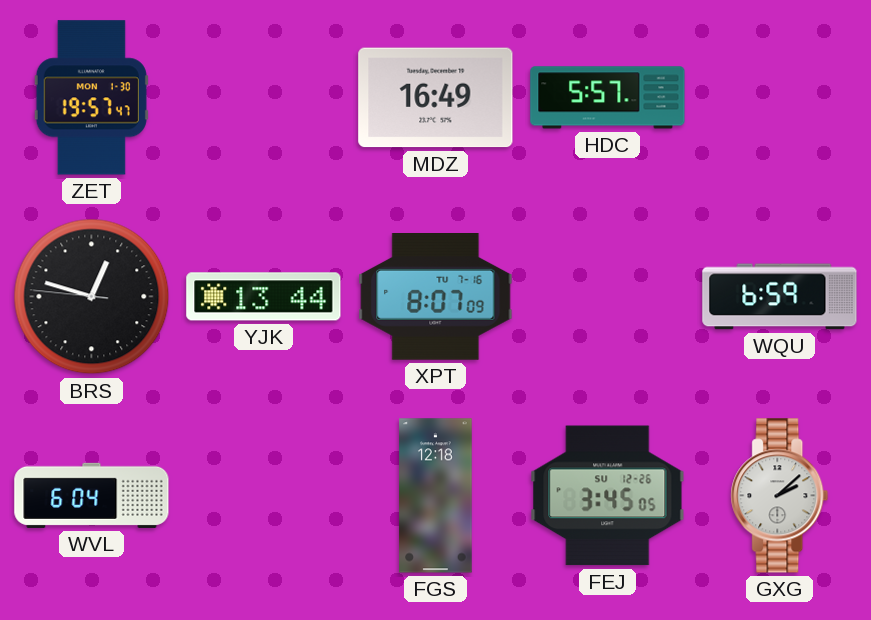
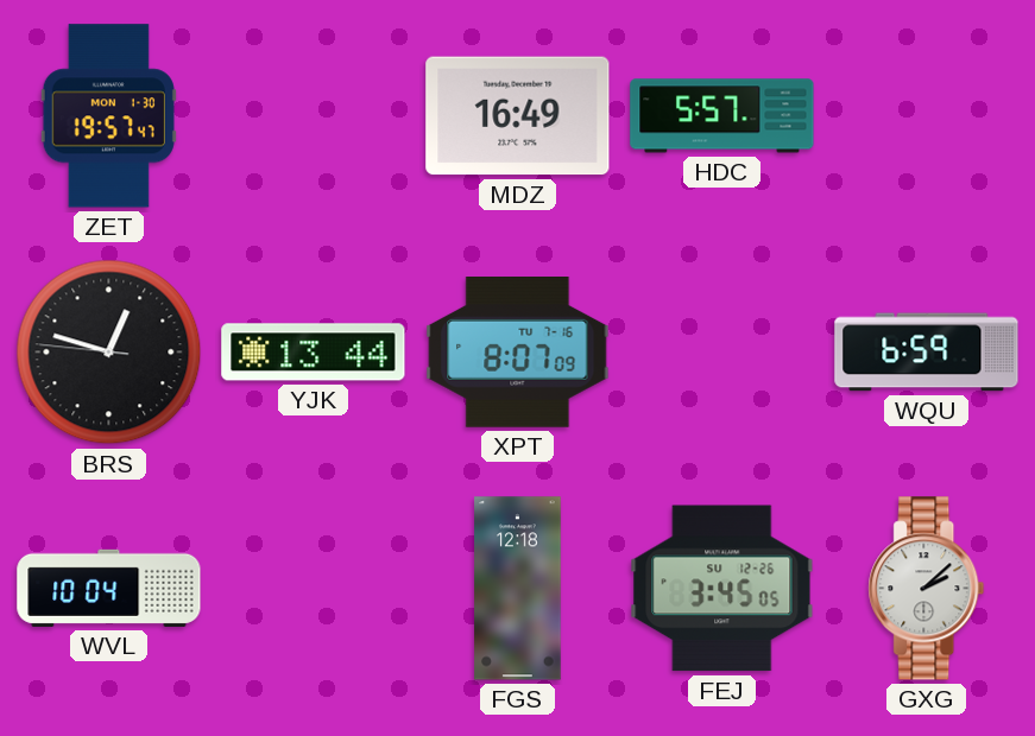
WVL: 6:04 -> 10:04
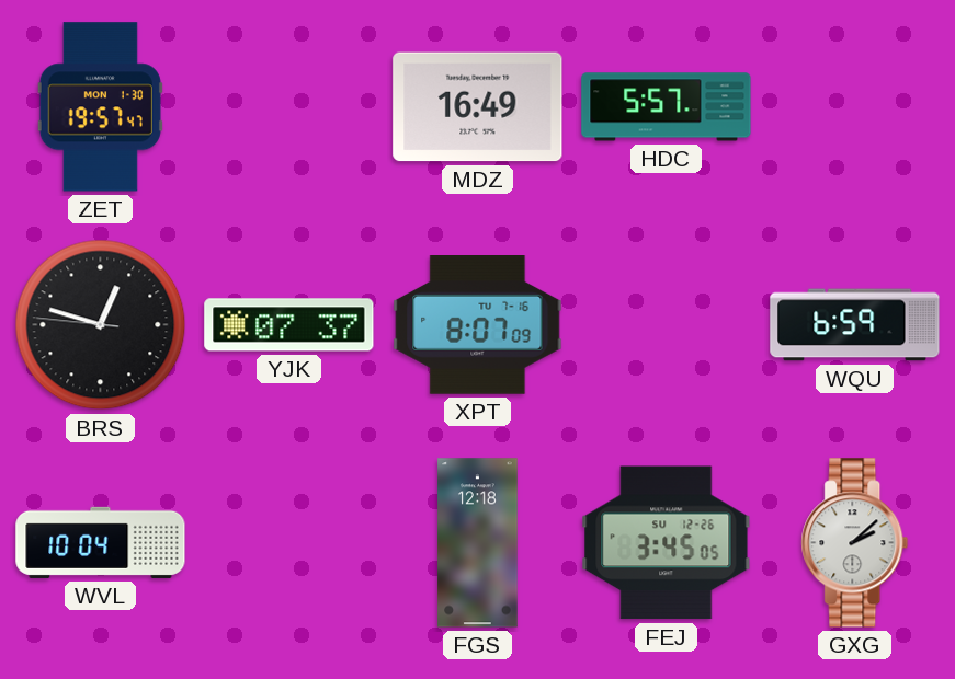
YJK: 13:44 -> 07:37
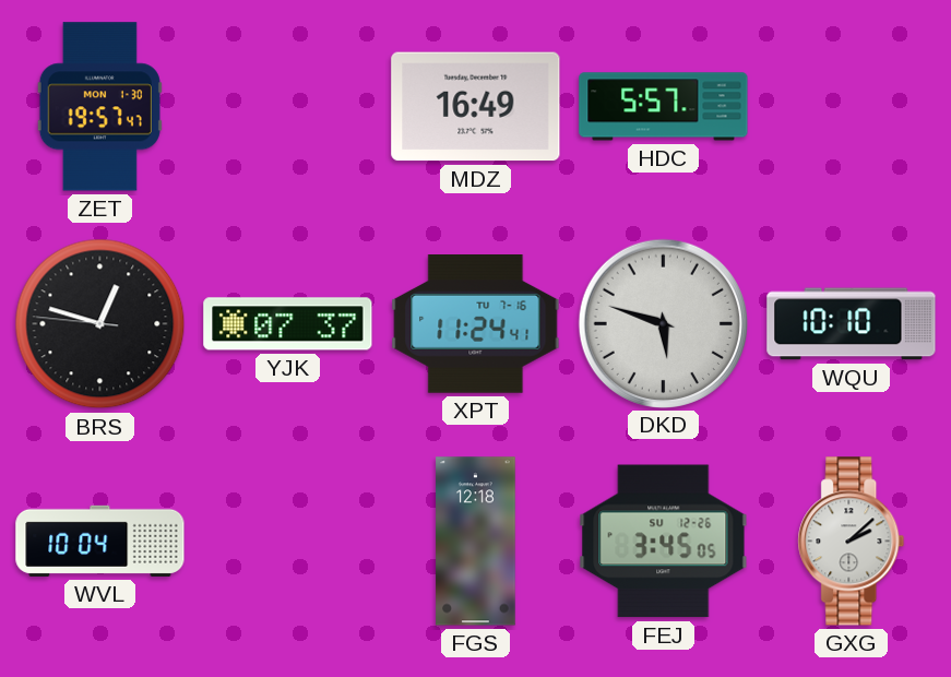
XPT: 8:07 -> 11:24
DKD: none -> 5:48
WQU: 6:59 -> 10:10
